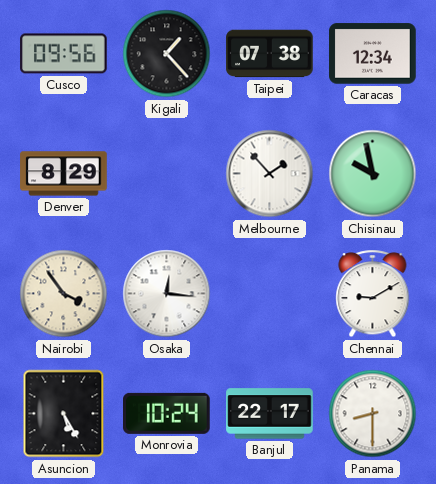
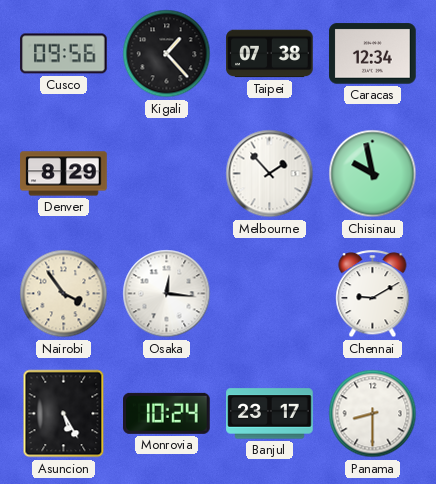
Banjul: 22:17 -> 23:17
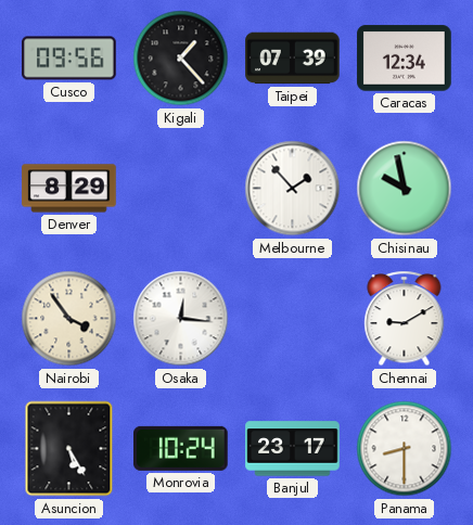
Taipei: 07:38 -> 07:39
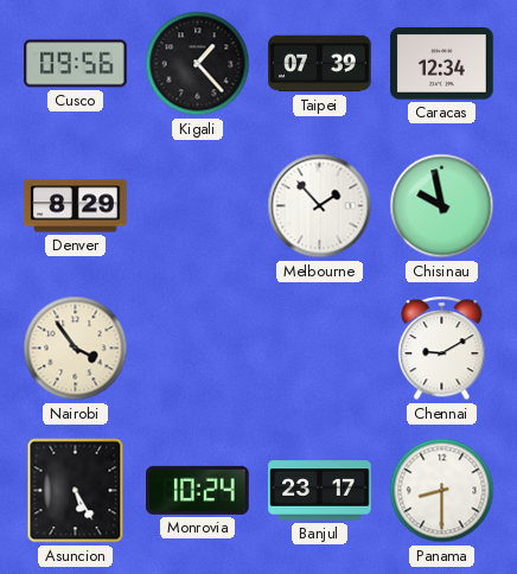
Osaka: 12:16 -> none
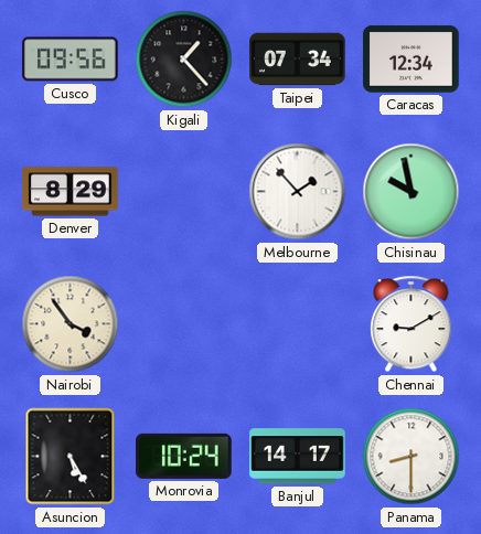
Taipei: 07:39 -> 07:34
Banjul: 23:17 -> 14:17
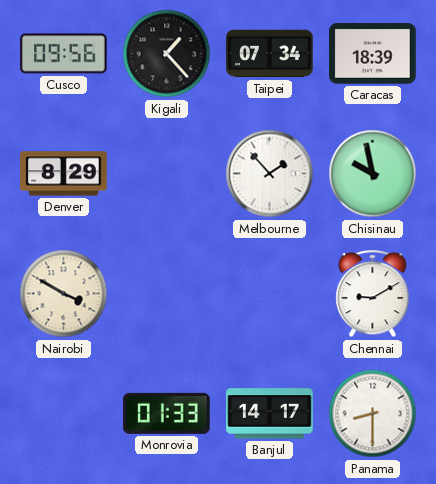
Caracas: 12:34 -> 18:39
Nairobi: 3:54 -> 3:50
Asuncion: 5:25 -> none
Monrovia: 10:24 -> 01:33
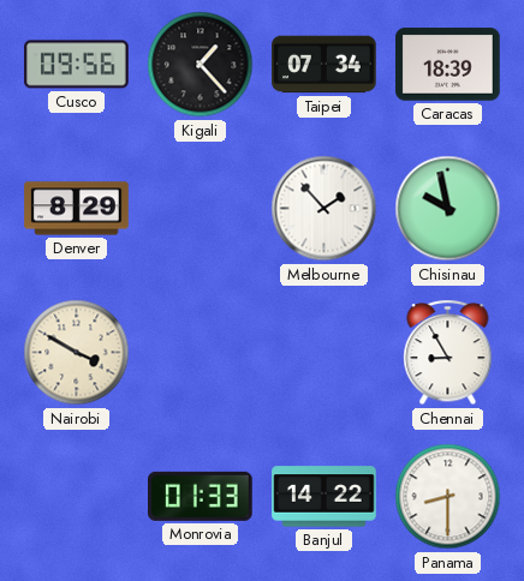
Chennai: 9:10 -> 8:55
Banjul: 14:17 -> 14:22
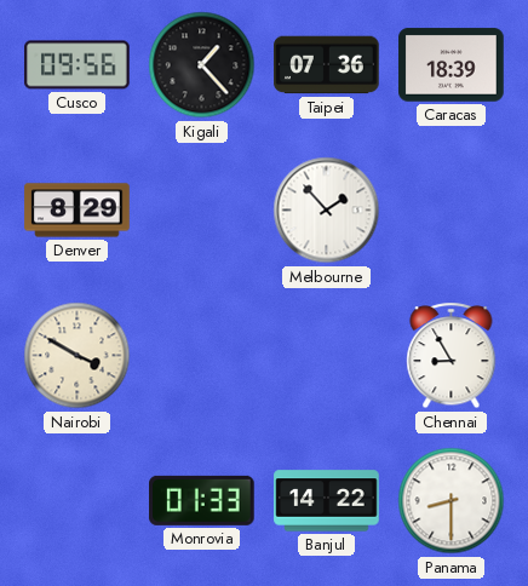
Taipei: 07:34 -> 07:36
Chisinau: 9:58 -> none
